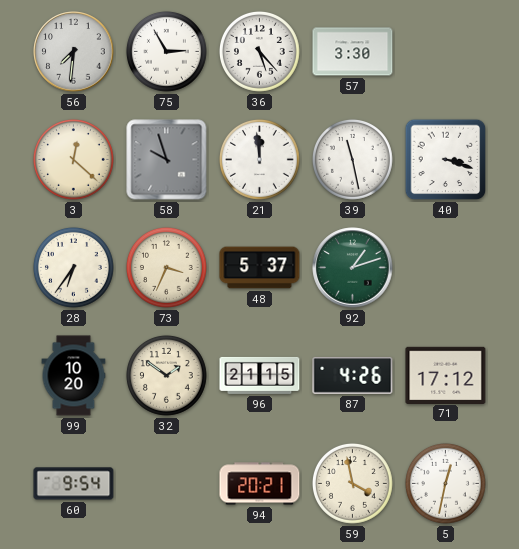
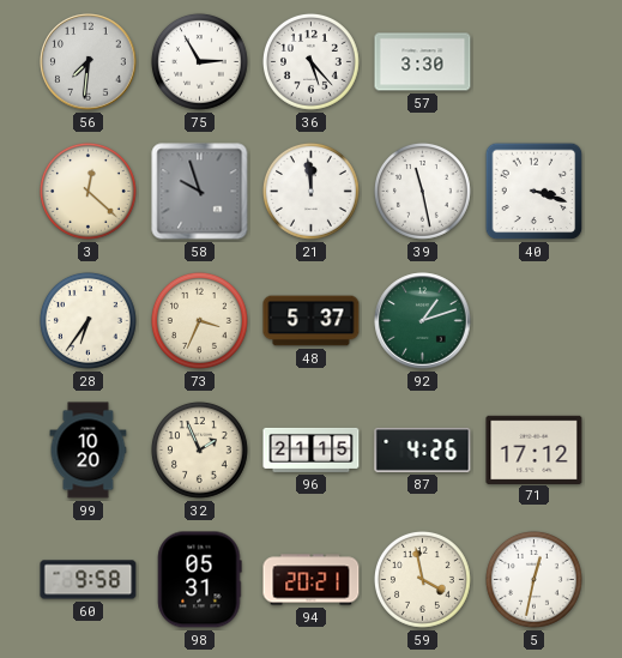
32: 1:51 -> 1:56
60: 9:54 -> 9:58
98: none -> 05:31
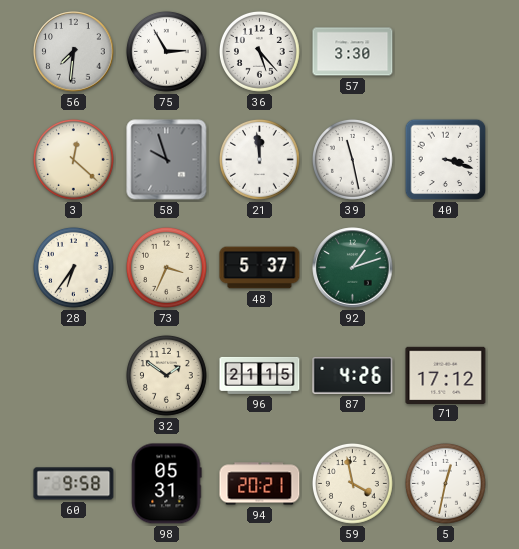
99: 10:20 -> none
32: 1:56 -> 1:51
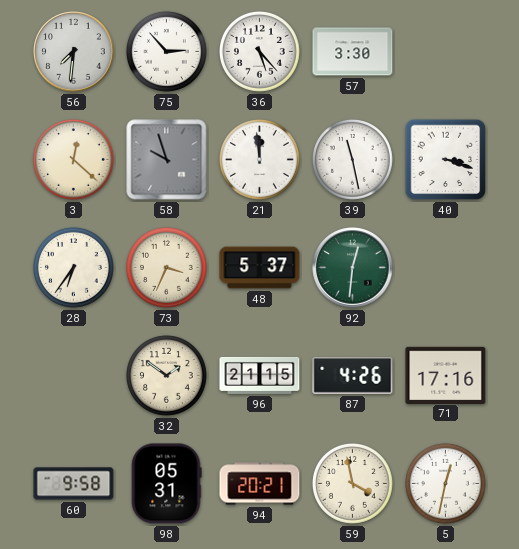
75: 2:55 -> 2:53
92: 1:12 -> 12:31
71: 17:12 -> 17:16
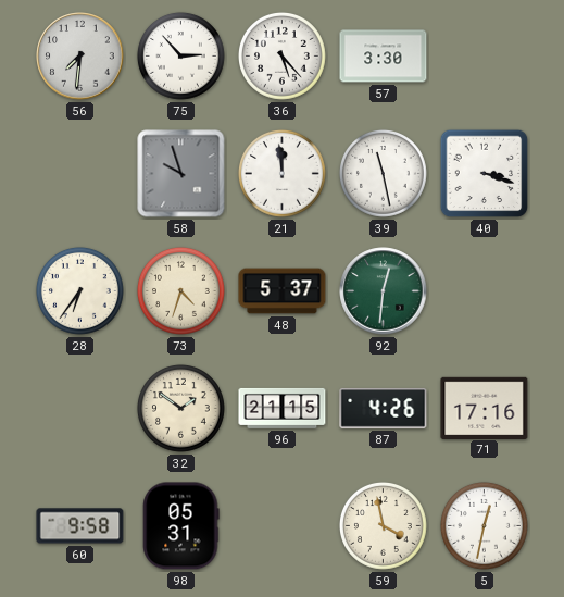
3: 12:22 -> none
73: 3:34 -> 4:33
94: 20:21 -> none
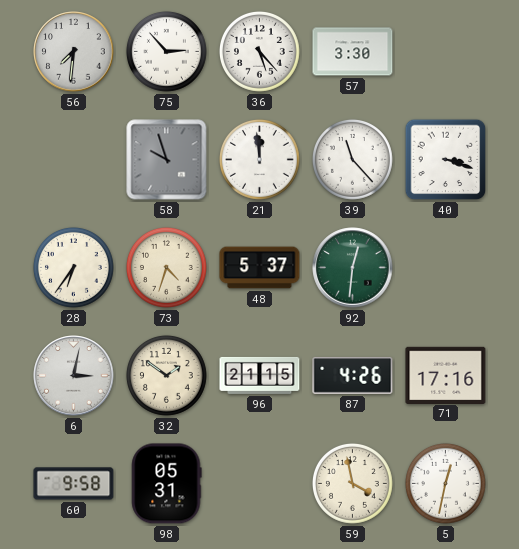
39: 11:28 -> 11:23
6: none -> 3:02
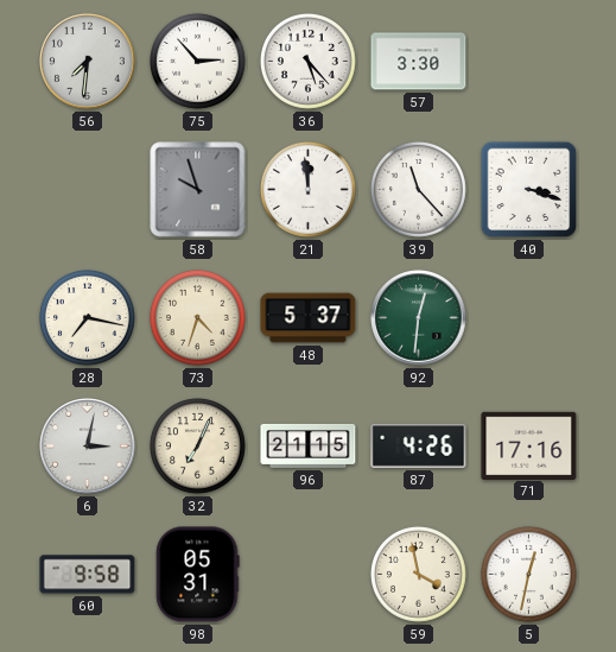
28: 6:36 -> 7:17
32: 1:51 -> 7:04
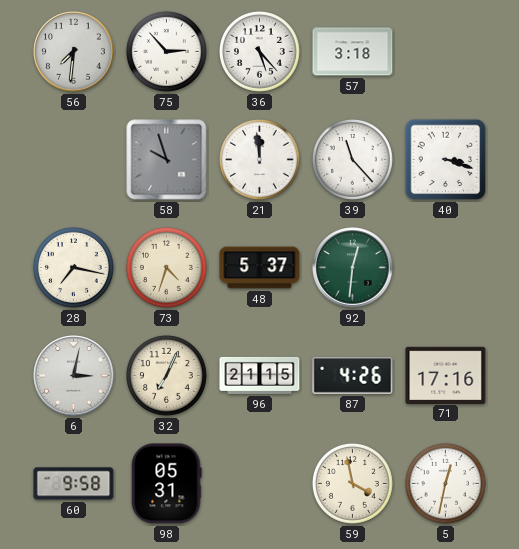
57: 3:30 -> 3:18
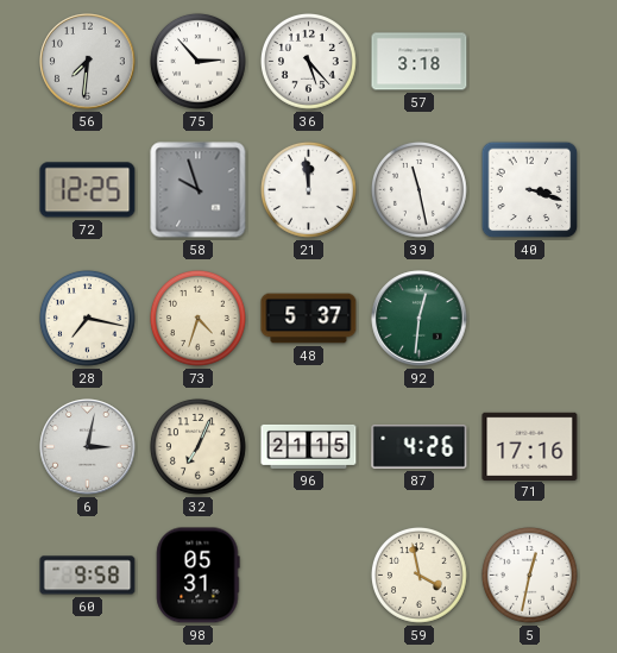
72: none -> 12:25
39: 11:23 -> 11:28
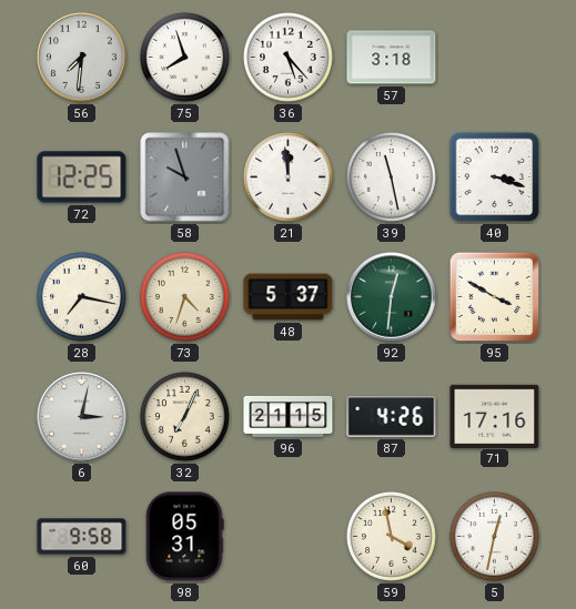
75: 2:53 -> 7:57
95: none -> 3:50
